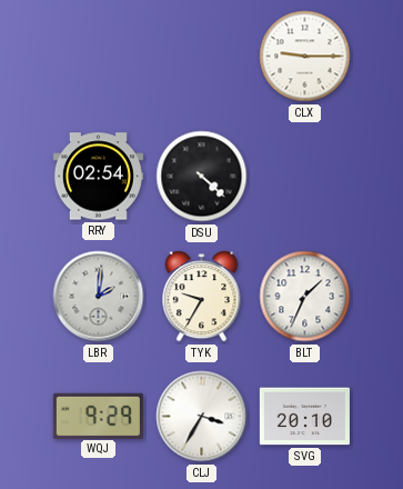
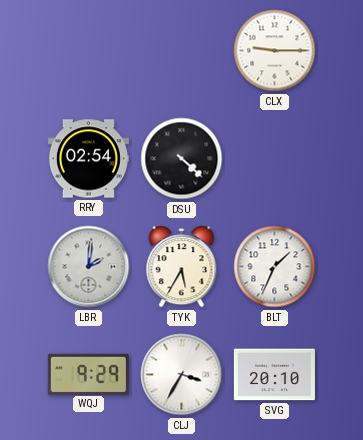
TYK: 9:35 -> 5:35
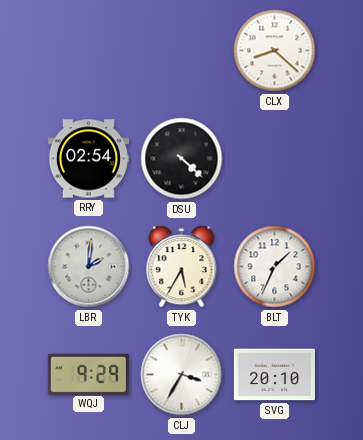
CLX: 9:15 -> 8:22
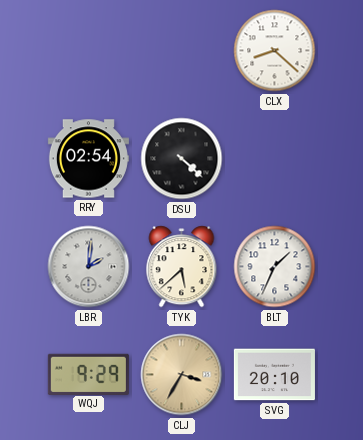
TYK: 5:35 -> 5:38
CLJ dial: white -> champagne
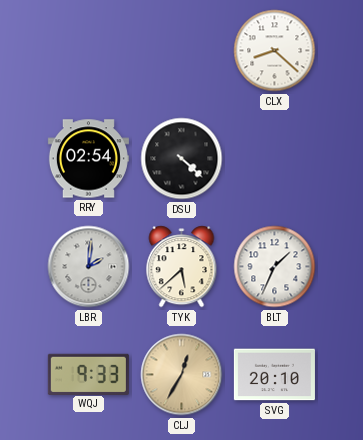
WQJ: 9:29 -> 9:33
CLJ: 3:35 -> 12:35
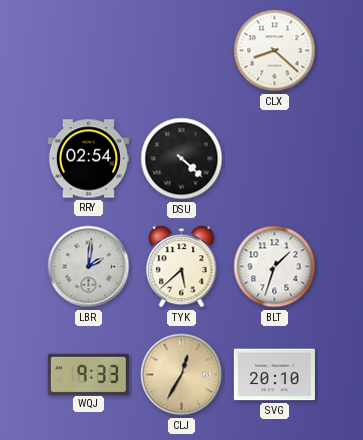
BLT: 1:34 -> 1:33
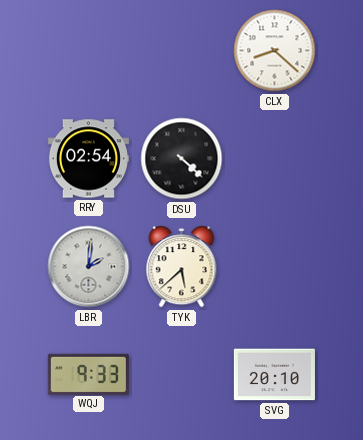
BLT: 1:33 -> none
CLJ: 12:35 -> none
